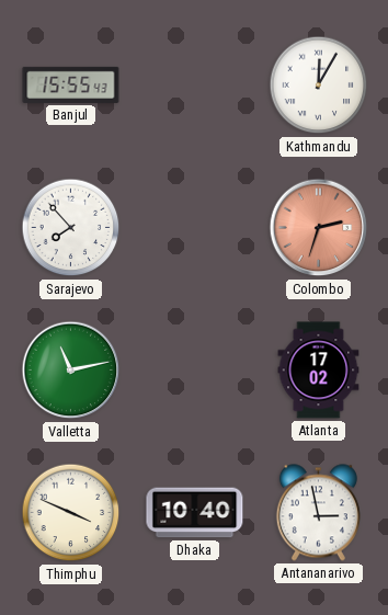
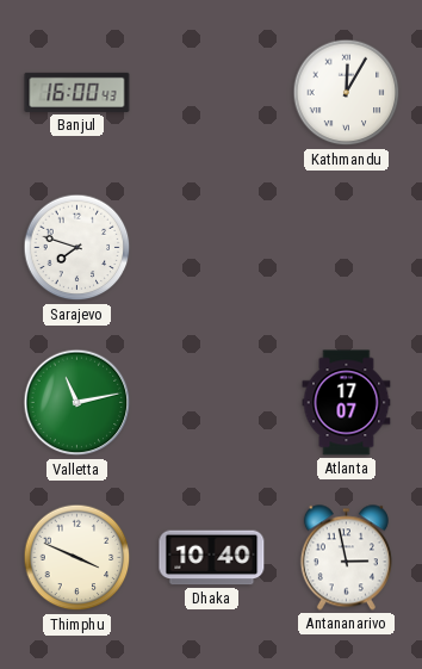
Banjul: 15:55 -> 16:00
Sarajevo: 7:53 -> 7:48
Colombo: 2:33 -> none
Atlanta: 17:02 -> 17:07
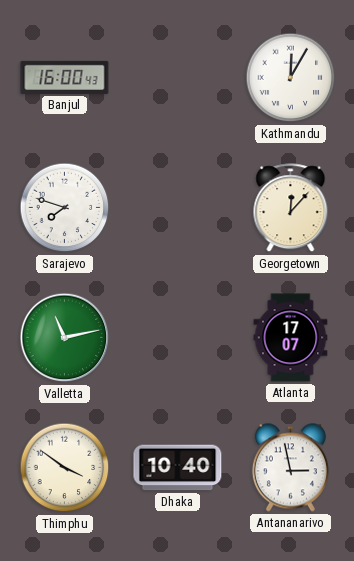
Georgetown: none -> 12:07
Thimphu: 3:49 -> 3:51
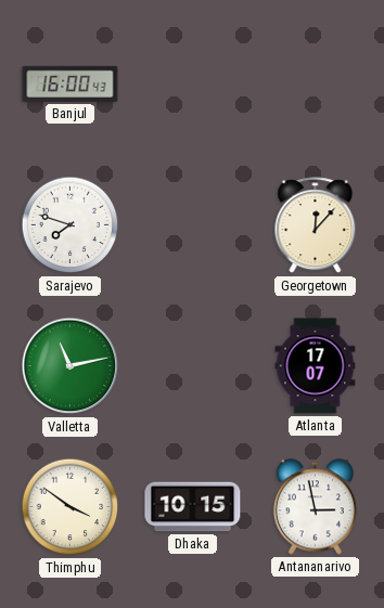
Kathmandu: 12:05 -> none
Dhaka: 10:40 -> 10:15
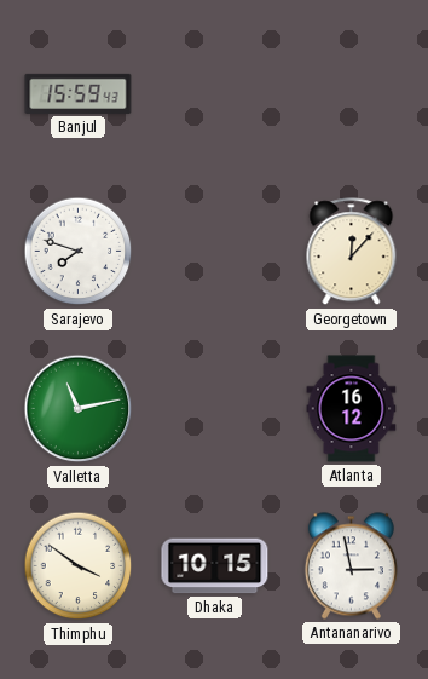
Banjul: 16:00 -> 15:59
Atlanta: 17:07 -> 16:12
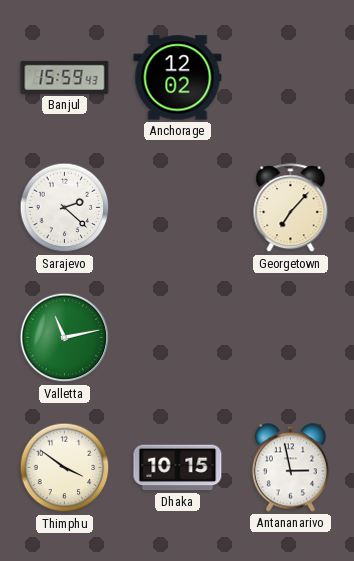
Anchorage: none -> 12:02
Sarajevo: 7:48 -> 2:22
Georgetown: 12:07 -> 7:07
Atlanta: 16:12 -> none
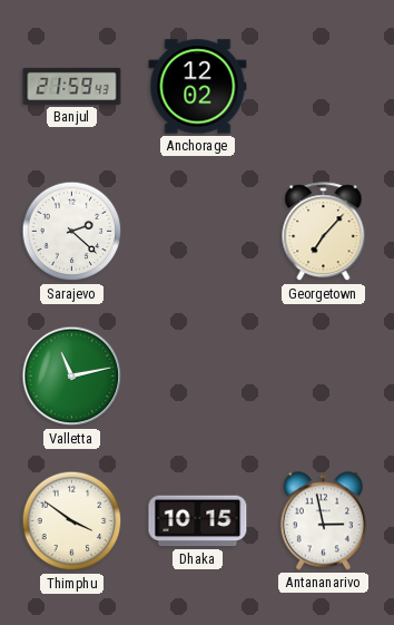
Banjul: 15:59 -> 21:59
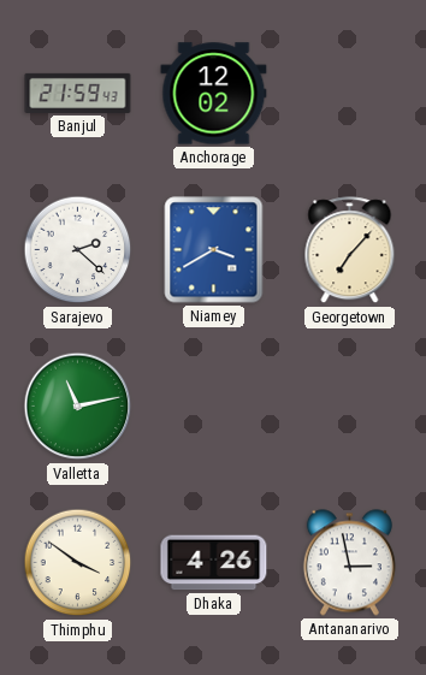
Niamey: none -> 3:40
Dhaka: 10:15 -> 4:26
